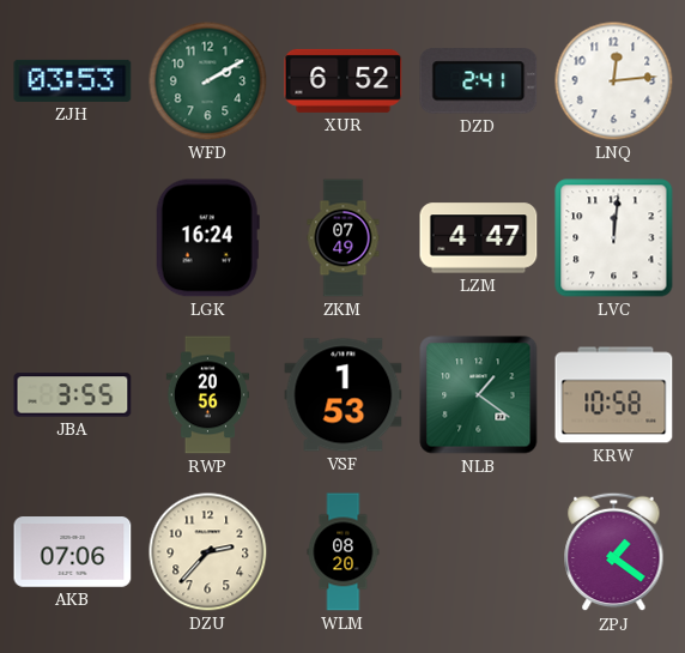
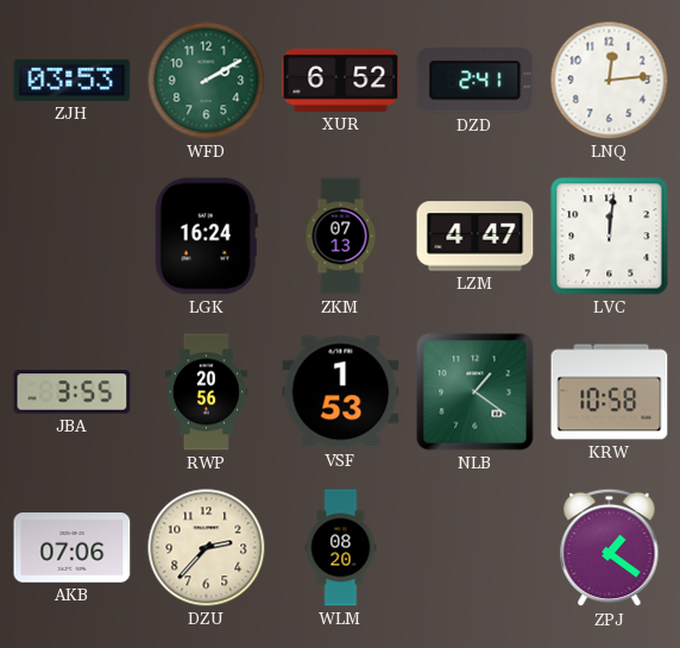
ZKM: 07:49 -> 07:13
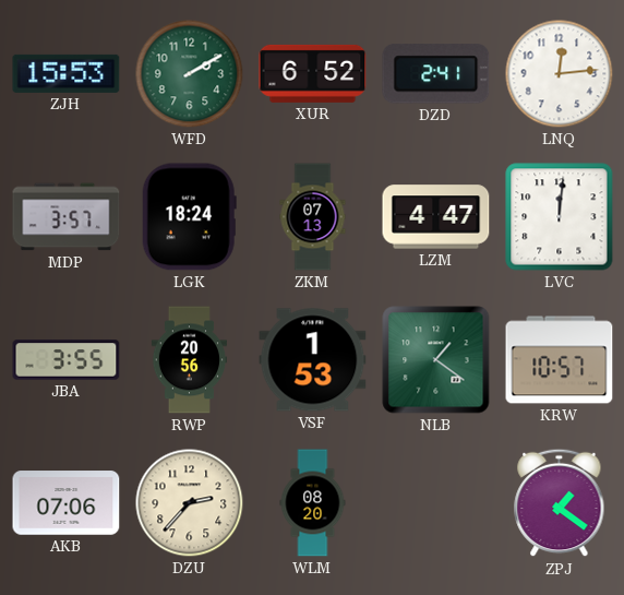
ZJH: 03:53 -> 15:53
MDP: none -> 3:57
LGK: 16:24 -> 18:24
KRW: 10:58 -> 10:57
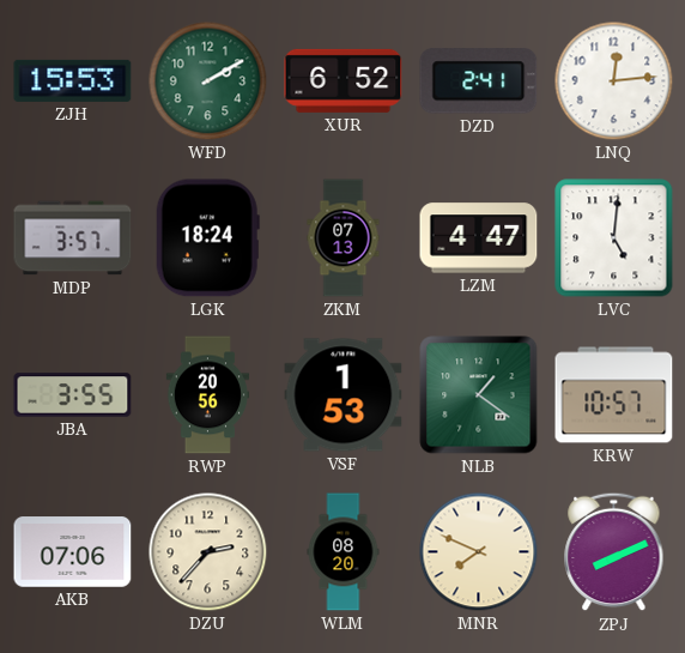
LVC: 12:01 -> 5:01
MNR: none -> 7:49
ZPJ: 1:21 -> 8:11
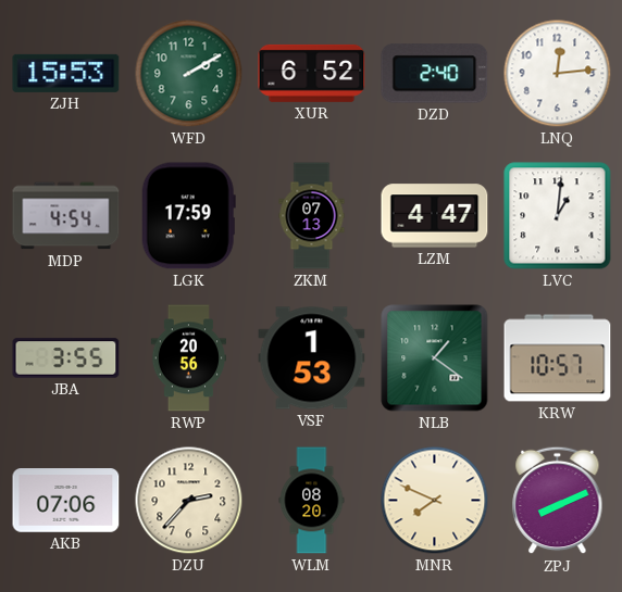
DZD: 2:41 -> 2:40
MDP: 3:57 -> 4:54
LGK: 18:24 -> 17:59
LVC: 5:01 -> 1:01
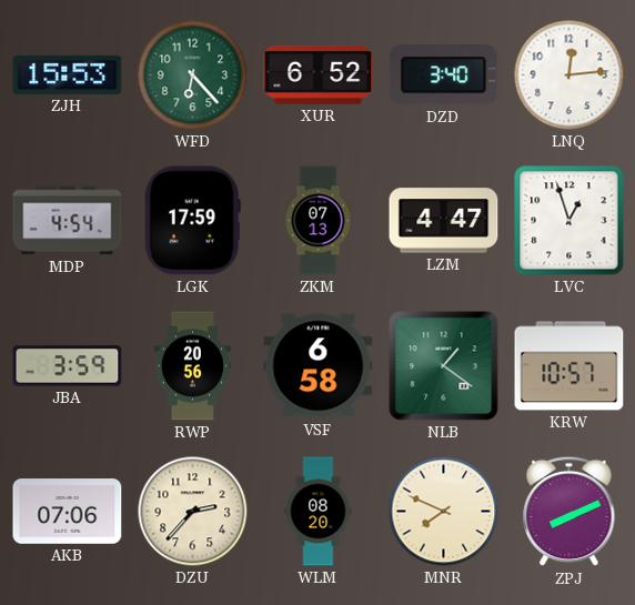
WFD: 2:10 -> 6:23
DZD: 2:40 -> 3:40
LVC: 1:01 -> 12:57
JBA: 3:55 -> 3:59
VSF: 1:53 -> 6:58
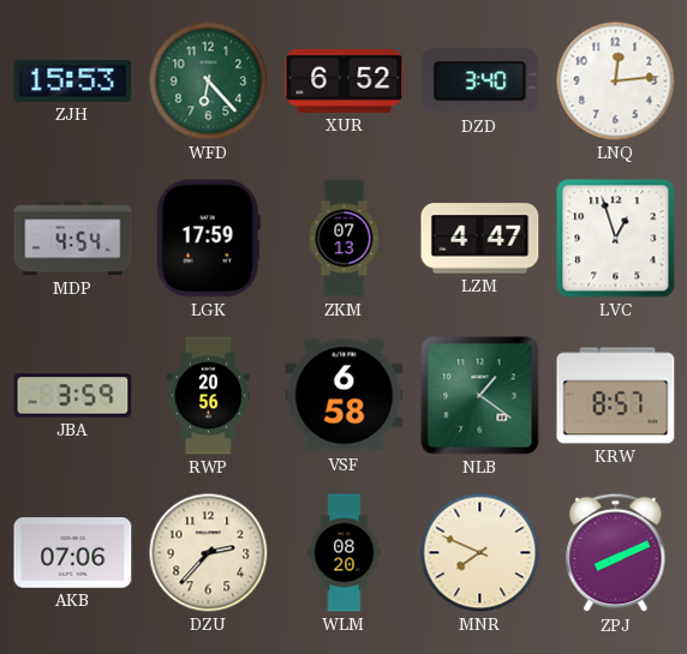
KRW: 10:57 -> 8:57
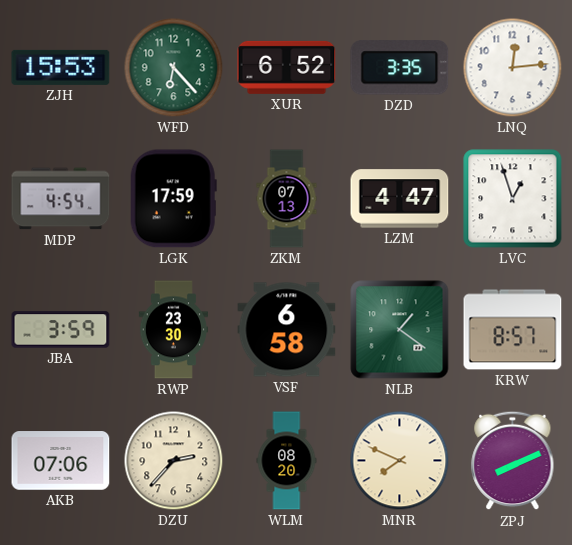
DZD: 3:40 -> 3:35
RWP: 20:56 -> 23:30
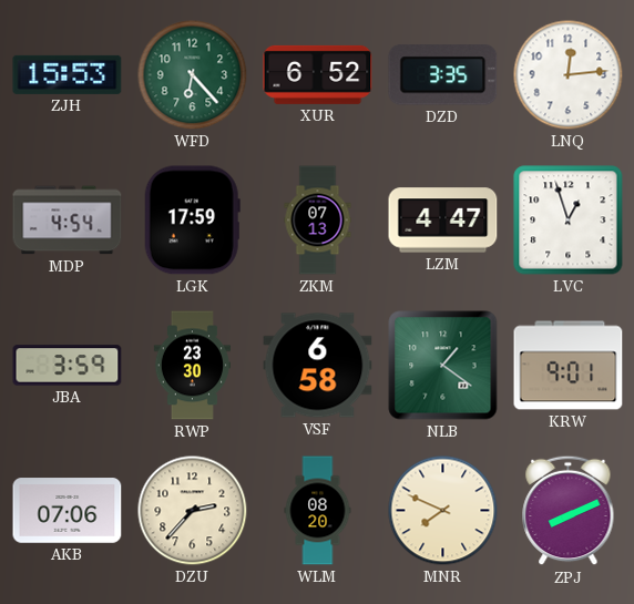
KRW: 8:57 -> 9:01
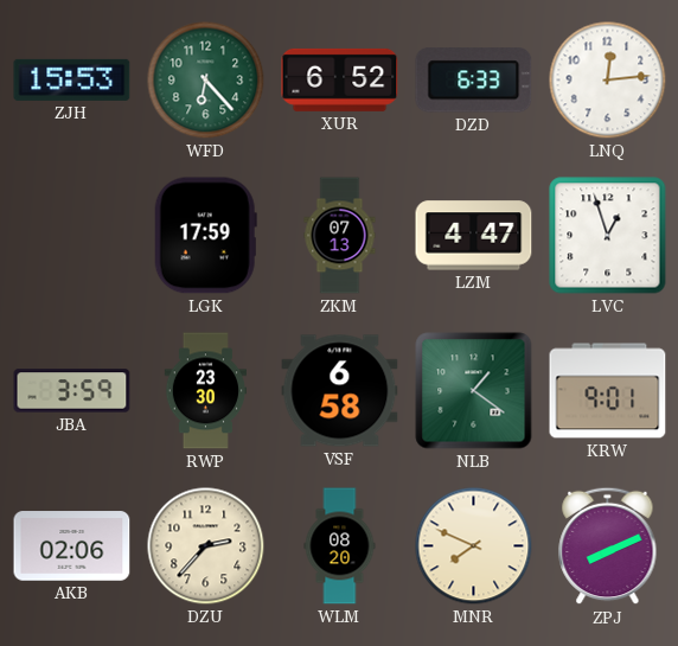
DZD: 3:35 -> 6:33
MDP: 4:54 -> none
AKB: 07:06 -> 02:06
